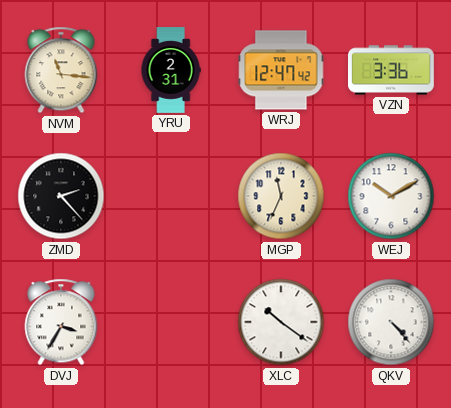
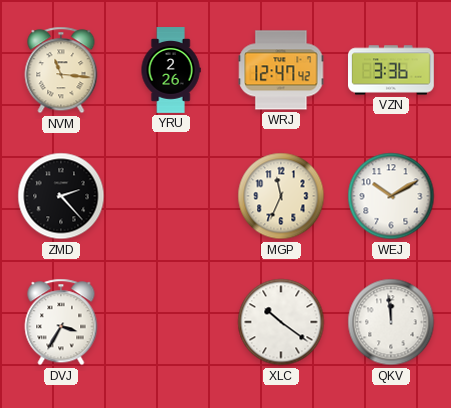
YRU: 2:31 -> 2:26
QKV: 4:23 -> 11:59
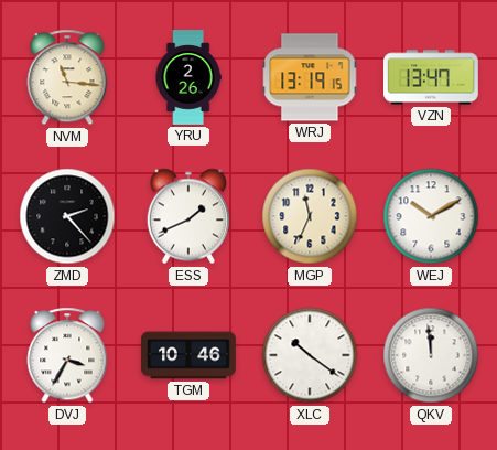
WRJ: 12:47 -> 13:19
VZN: 3:36 -> 13:47
ESS: none -> 1:41
TGM: none -> 10:46
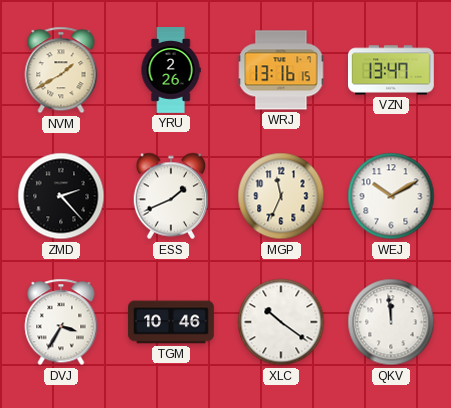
NVM: 11:16 -> 1:40
WRJ: 13:19 -> 13:16
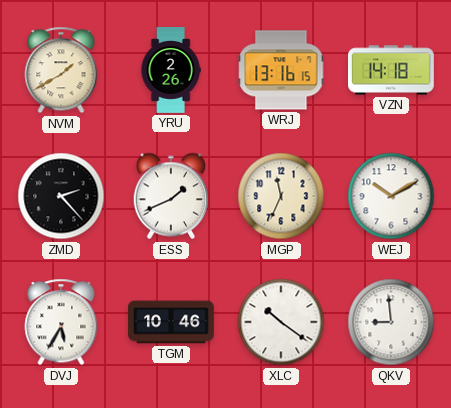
VZN: 13:47 -> 14:18
DVJ: 3:35 -> 5:35
QKV: 11:59 -> 8:59
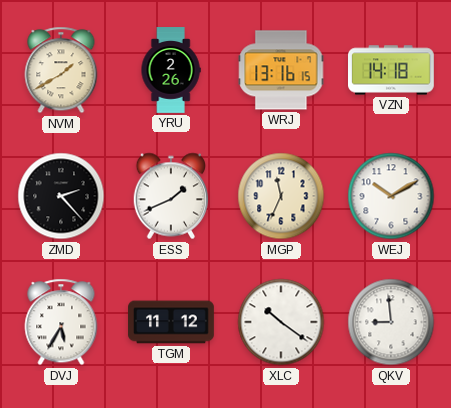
TGM: 10:46 -> 11:12
